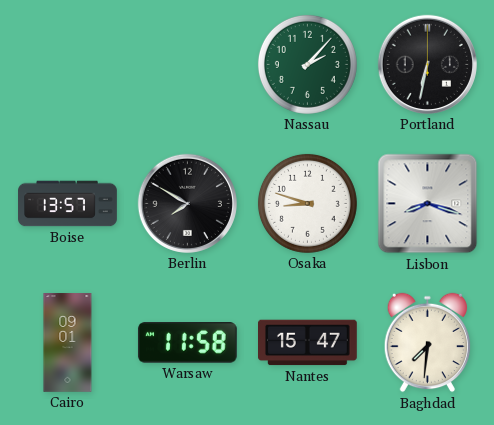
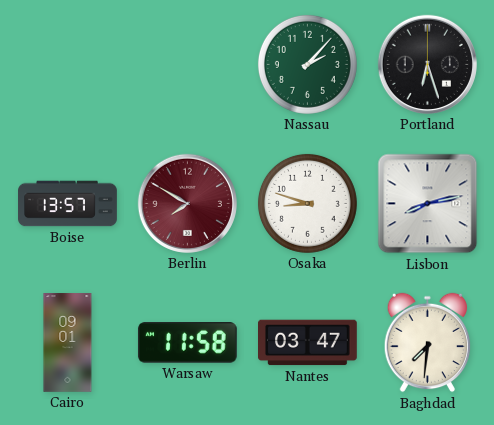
Portland: 6:32 -> 6:27
Berlin dial: black -> burgundy
Lisbon: 8:18 -> 8:13
Nantes: 15:47 -> 03:47
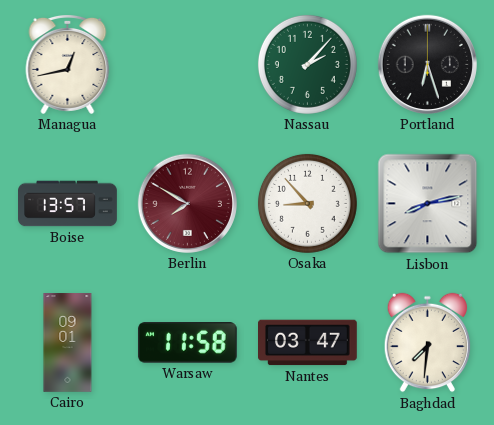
Managua: none -> 12:43
Osaka: 8:48 -> 8:53
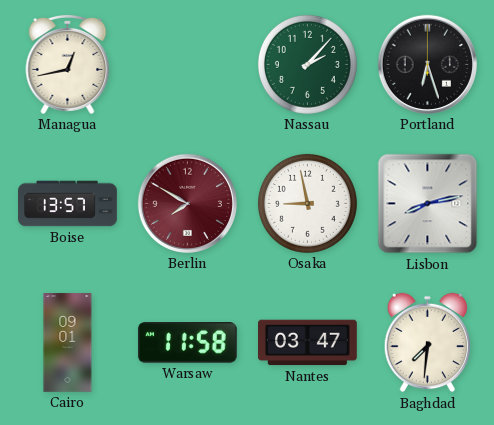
Osaka: 8:53 -> 8:58
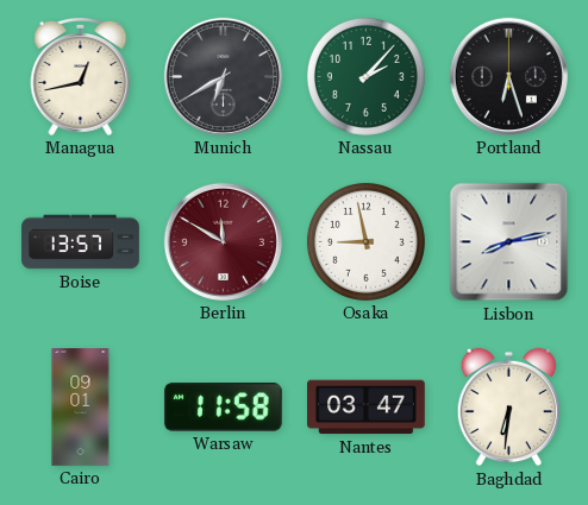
Munich: none -> 6:40
Berlin: 7:50 -> 11:50
Baghdad: 7:31 -> 6:31
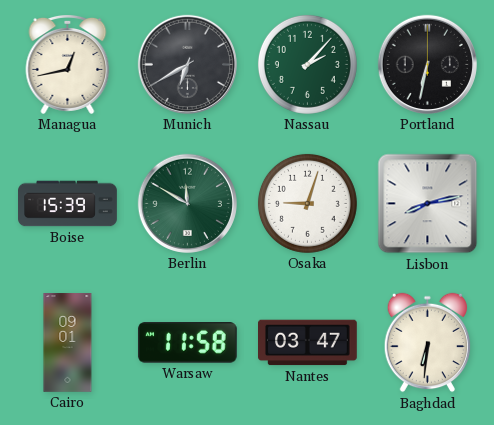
Portland: 6:27 -> 6:32
Boise: 13:57 -> 15:39
Berlin dial: burgundy -> green
Osaka: 8:58 -> 9:03
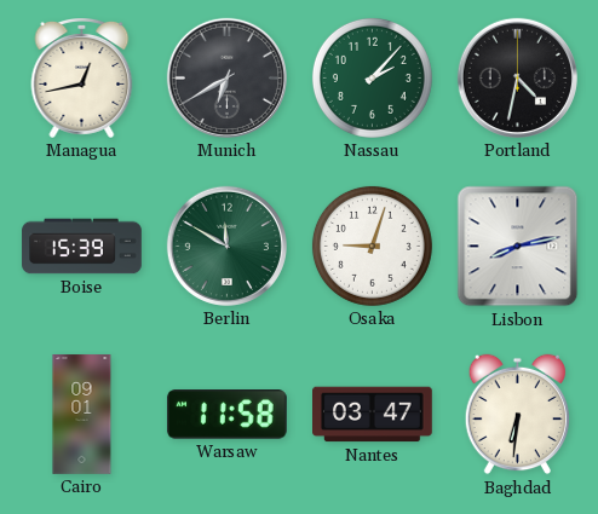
Portland: 6:32 -> 4:32
